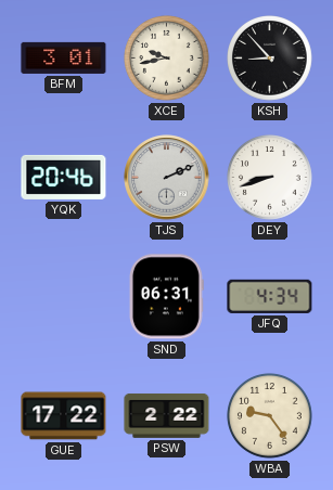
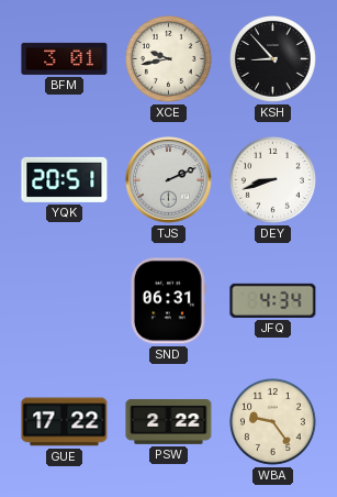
YQK: 20:46 -> 20:51
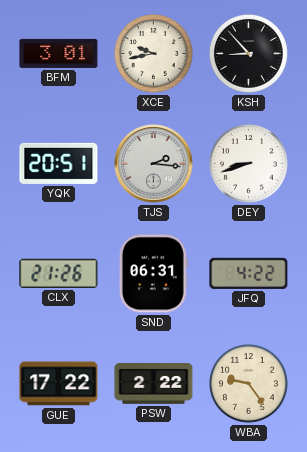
TJS: 2:11 -> 2:16
CLX: none -> 21:26
JFQ: 4:34 -> 4:22
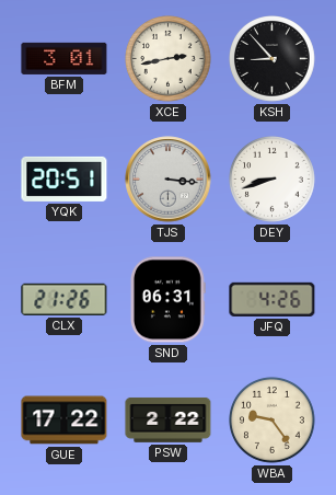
XCE: 9:43 -> 2:43
TJS: 2:16 -> 3:16
JFQ: 4:22 -> 4:26
